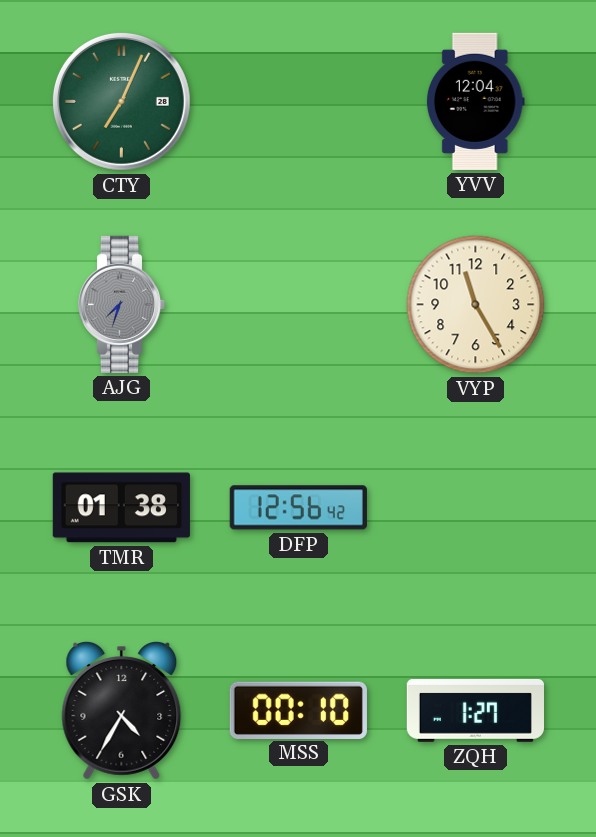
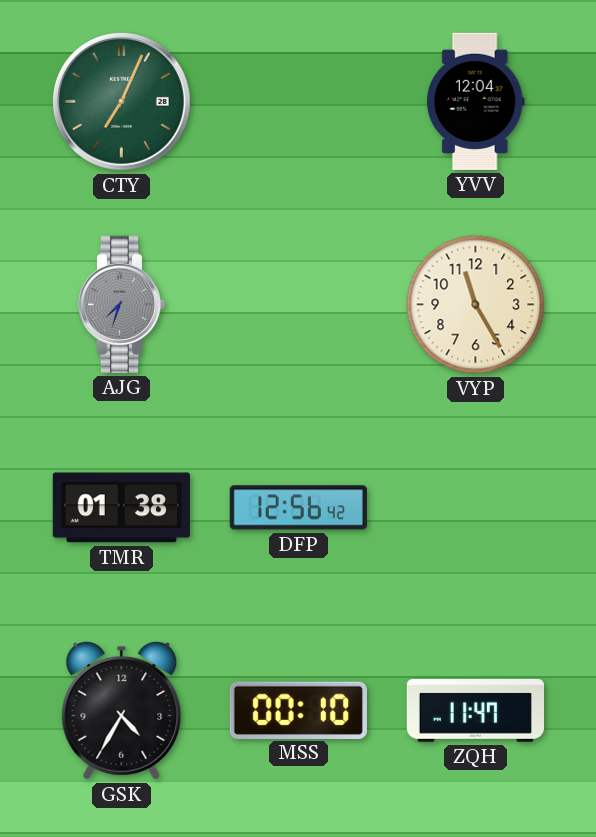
ZQH: 1:27 -> 11:47
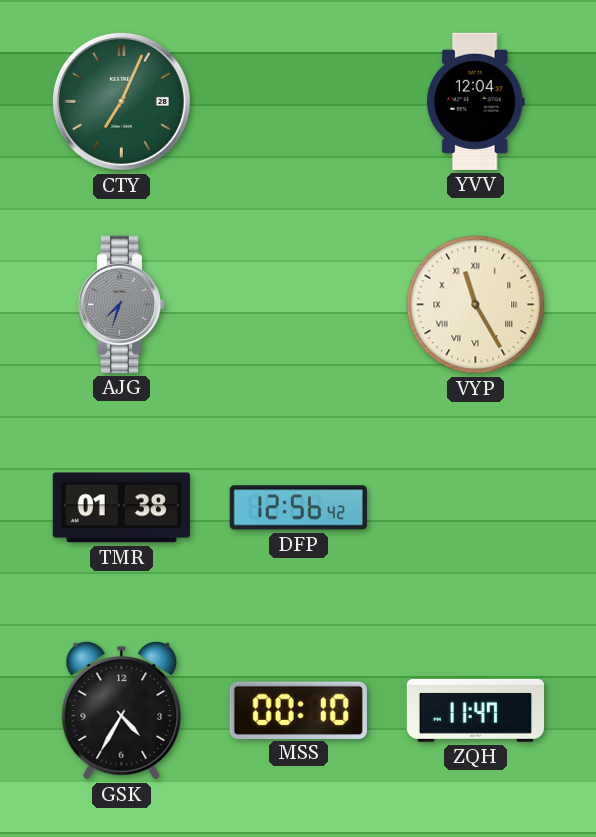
VYP numerals: Arabic -> Roman
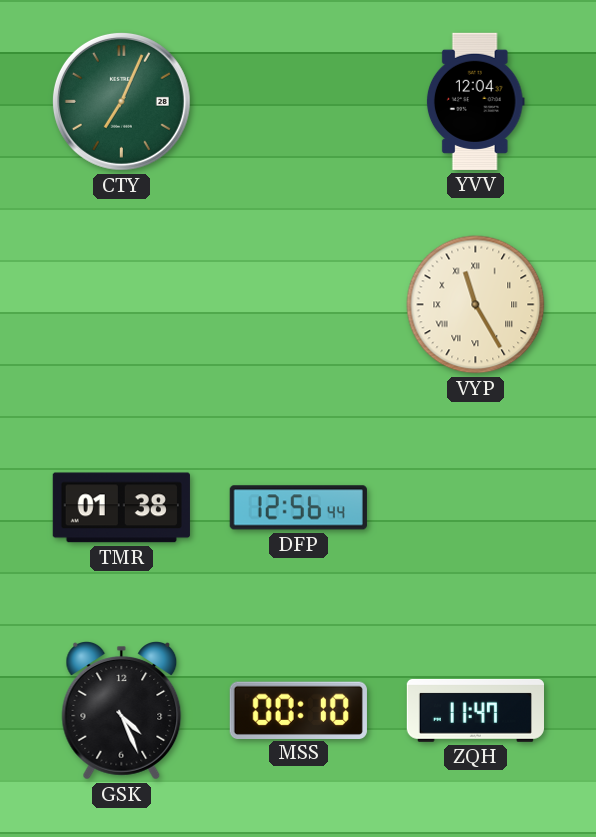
AJG: 7:33 -> none
DFP: 12:56:42 -> 12:56:44
GSK: 4:35 -> 4:26
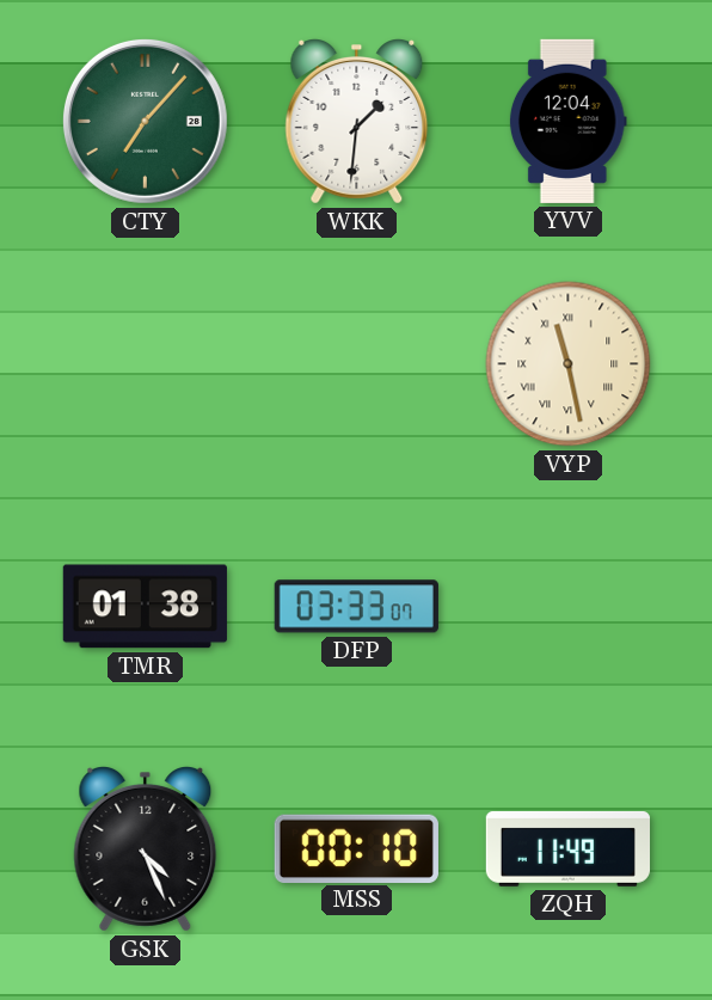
CTY: 7:04 -> 7:07
WKK: none -> 1:31
VYP: 11:25 -> 11:28
DFP: 12:56 -> 03:33
ZQH: 11:47 -> 11:49
